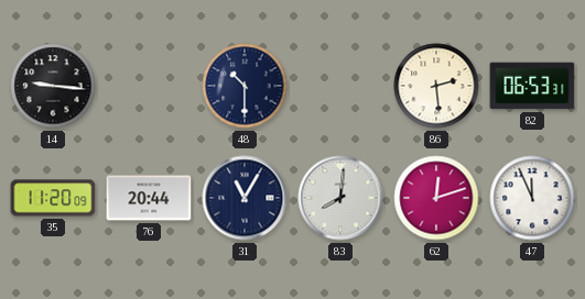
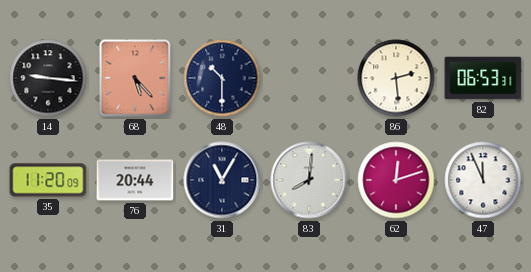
68: none -> 5:23
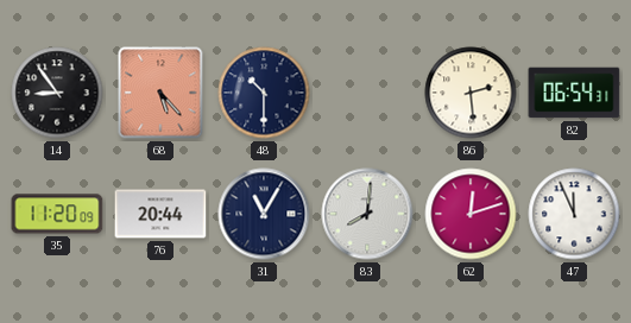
14: 9:16 -> 8:54
82: 06:53 -> 06:54
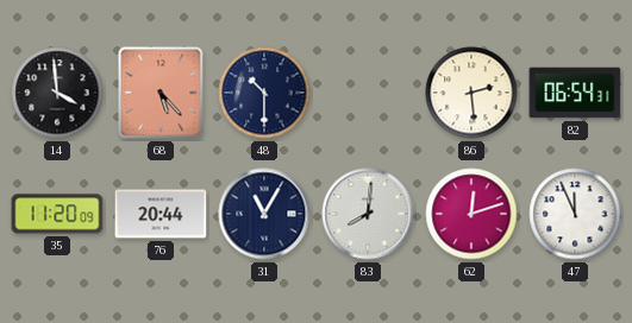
14: 8:54 -> 3:59
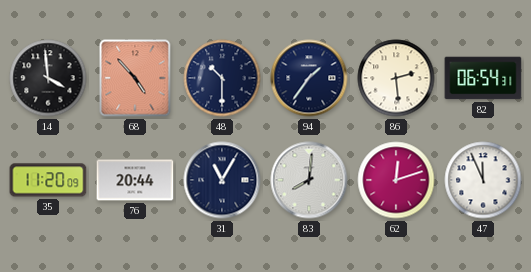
68: 5:23 -> 4:53
94: none -> 1:36
